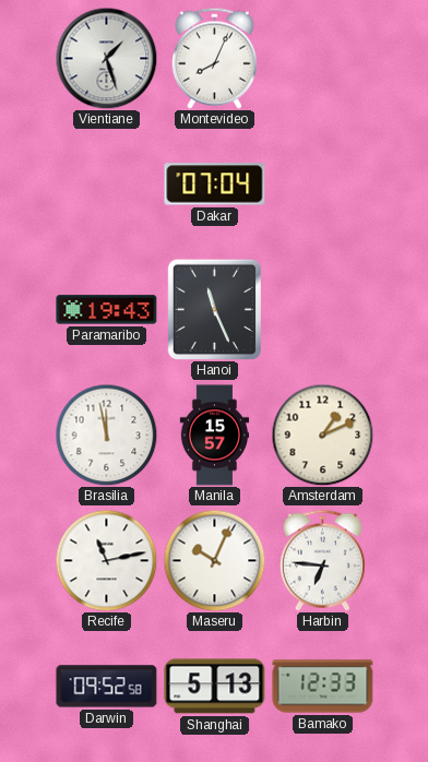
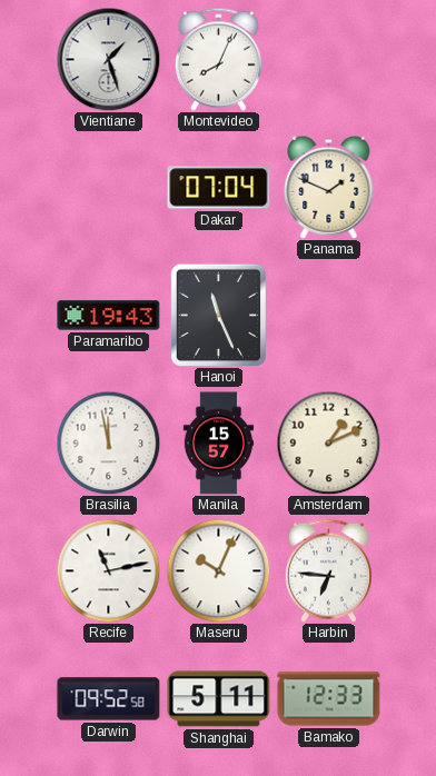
Panama: none -> 1:49
Shanghai: 5:13 -> 5:11
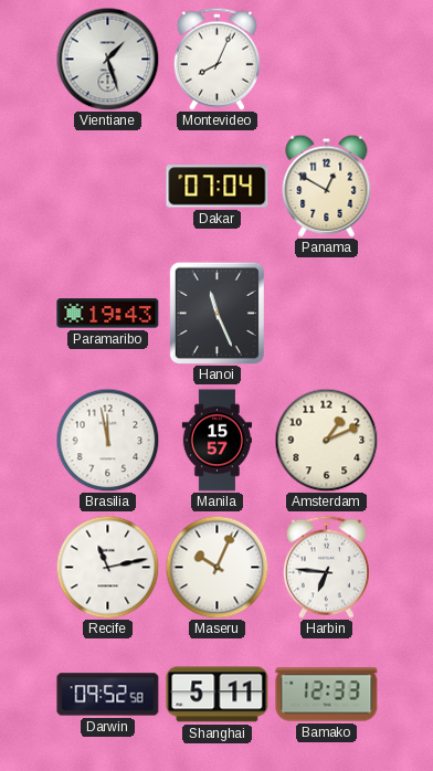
Panama: 1:49 -> 12:50
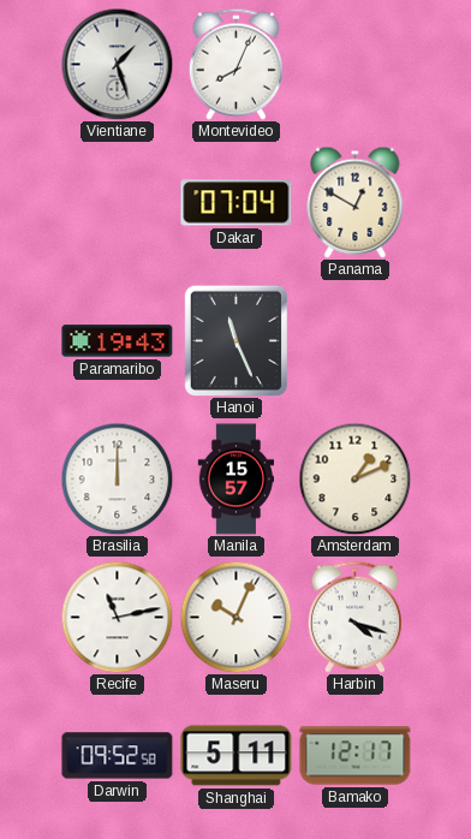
Brasilia: 11:58 -> 12:00
Harbin: 6:46 -> 4:18
Bamako: 12:33 -> 12:17
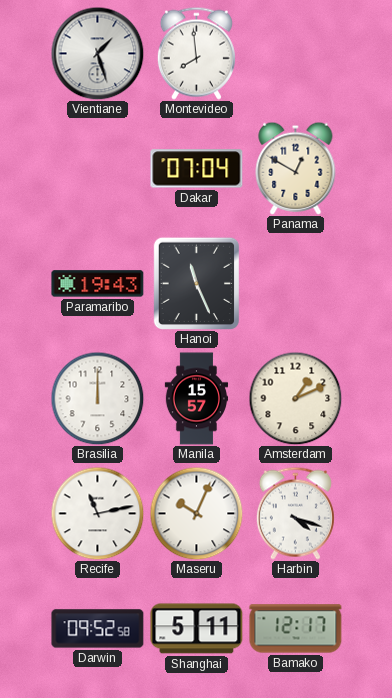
Montevideo: 8:04 -> 7:59
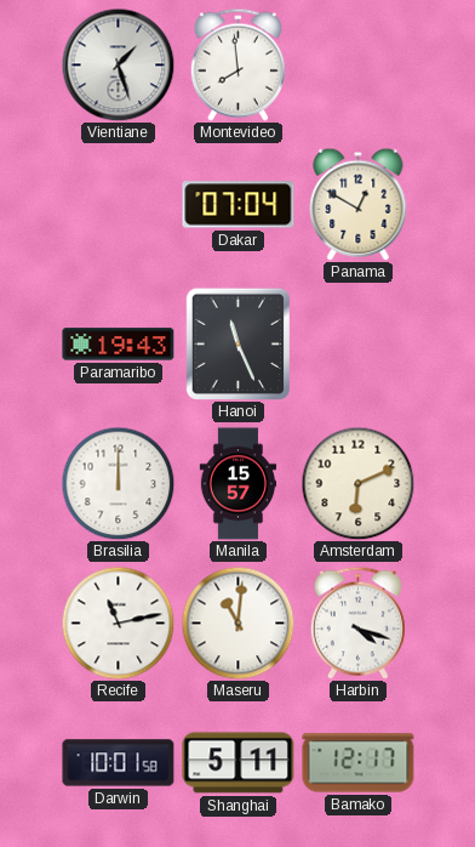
Amsterdam: 1:11 -> 6:11
Maseru: 10:04 -> 11:01
Darwin: 09:52 -> 10:01
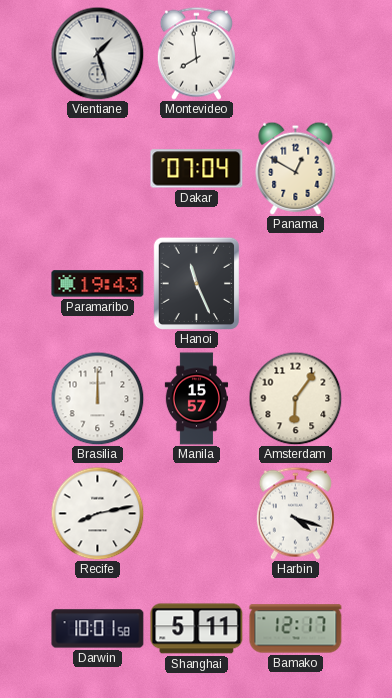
Amsterdam: 6:11 -> 6:06
Recife: 11:13 -> 8:13
Maseru: 11:01 -> none
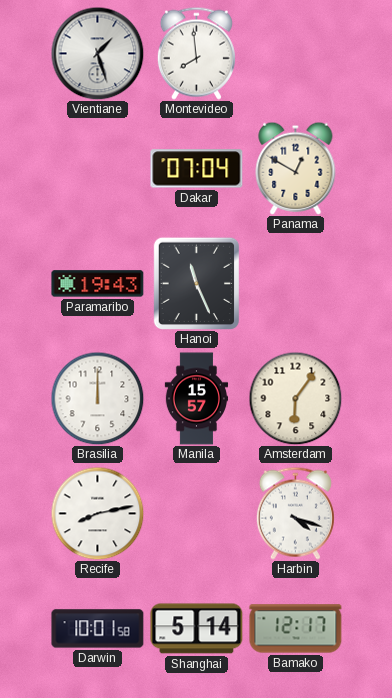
Shanghai: 5:11 -> 5:14
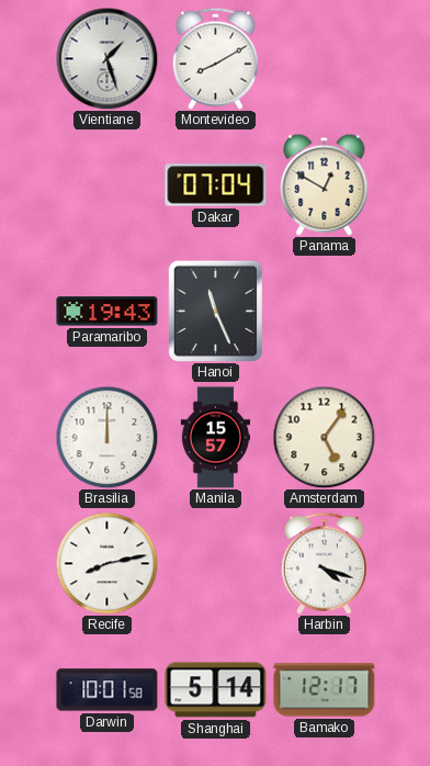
Montevideo: 7:59 -> 8:10
Amsterdam: 6:06 -> 5:06
